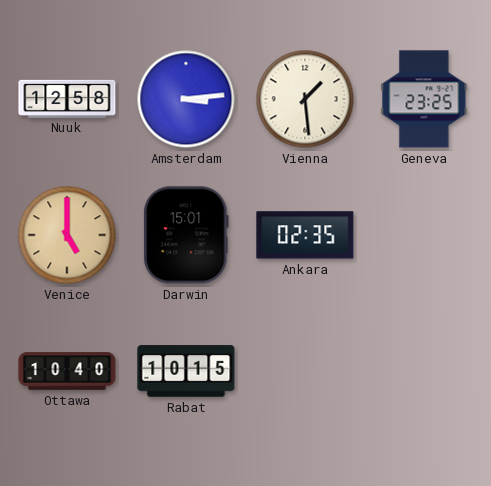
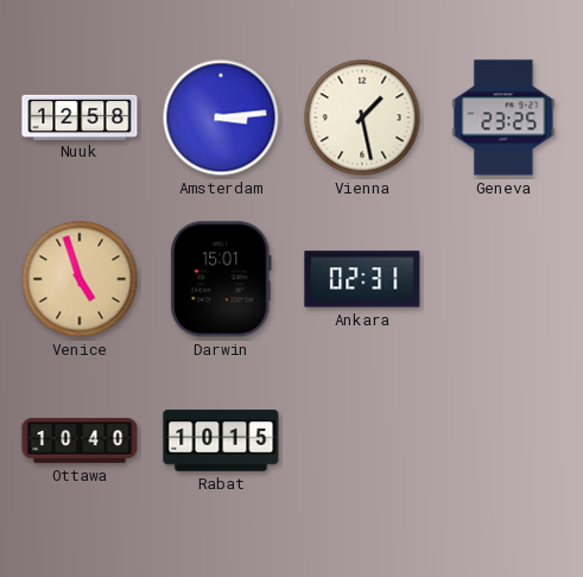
Vienna: 1:29 -> 1:28
Venice: 5:00 -> 4:57
Ankara: 02:35 -> 02:31
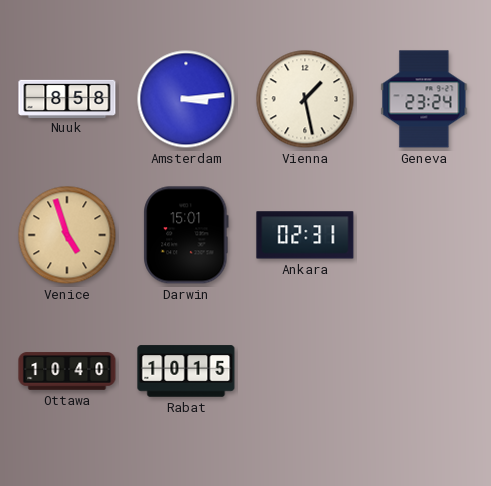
Nuuk: 12:58 -> 8:58
Geneva: 23:25 -> 23:24
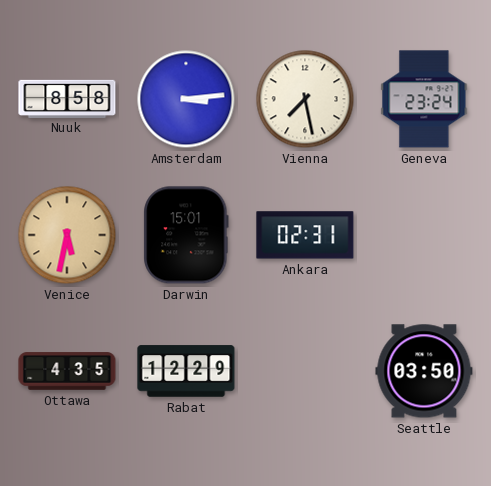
Vienna: 1:28 -> 7:28
Venice: 4:57 -> 5:32
Ottawa: 10:40 -> 4:35
Rabat: 10:15 -> 12:29
Seattle: none -> 03:50
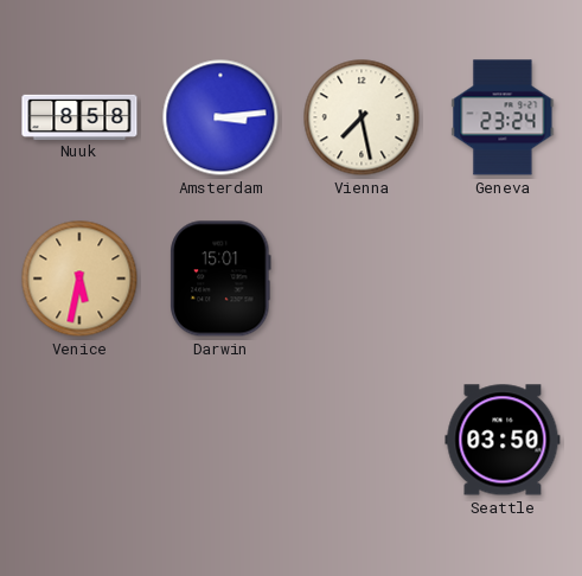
Ankara: 02:31 -> none
Ottawa: 4:35 -> none
Rabat: 12:29 -> none
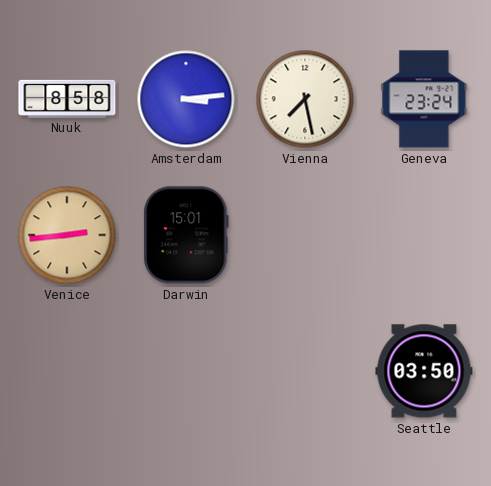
Venice: 5:32 -> 2:44
